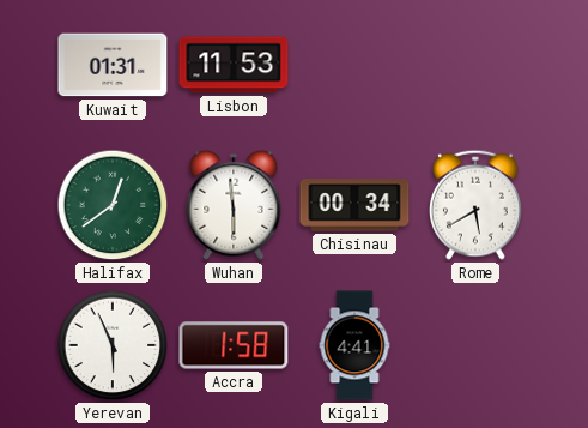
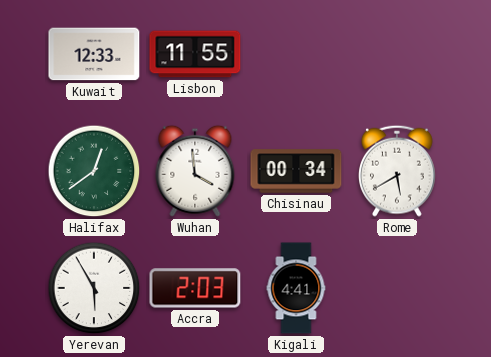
Kuwait: 01:31 -> 12:33
Lisbon: 11:53 -> 11:55
Wuhan: 5:59 -> 3:59
Yerevan: 5:56 -> 5:55
Accra: 1:58 -> 2:03
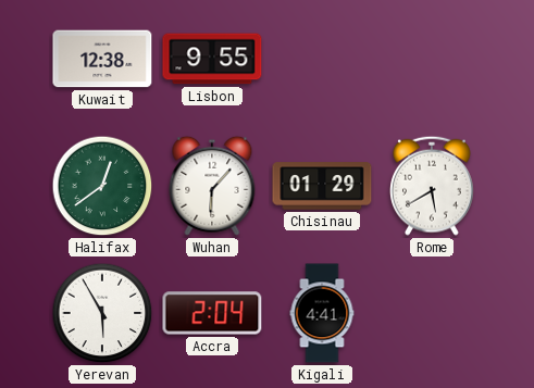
Kuwait: 12:33 -> 12:38
Lisbon: 11:55 -> 9:55
Wuhan: 3:59 -> 6:07
Chisinau: 00:34 -> 01:29
Accra: 2:03 -> 2:04
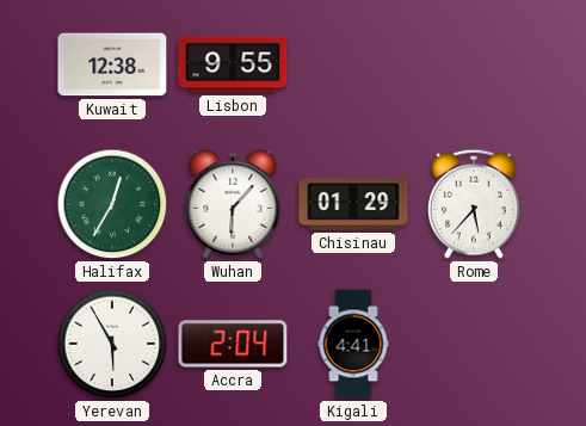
Halifax: 12:39 -> 12:35
Rome: 5:40 -> 5:37
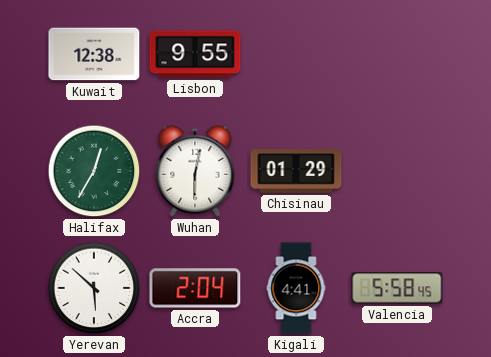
Wuhan: 6:07 -> 6:02
Rome: 5:37 -> none
Yerevan: 5:55 -> 5:52
Valencia: none -> 5:58
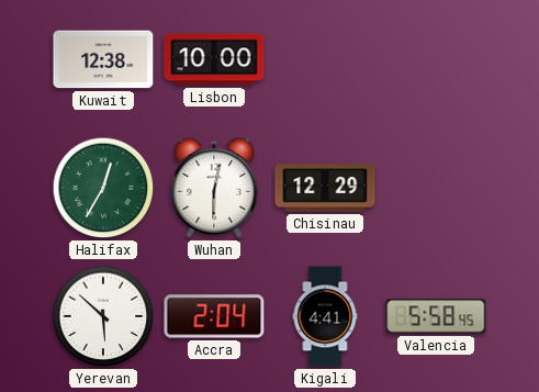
Lisbon: 9:55 -> 10:00
Chisinau: 01:29 -> 12:29
